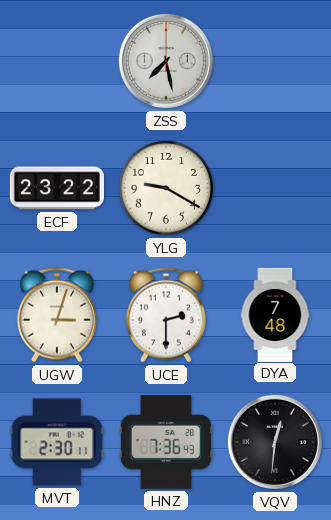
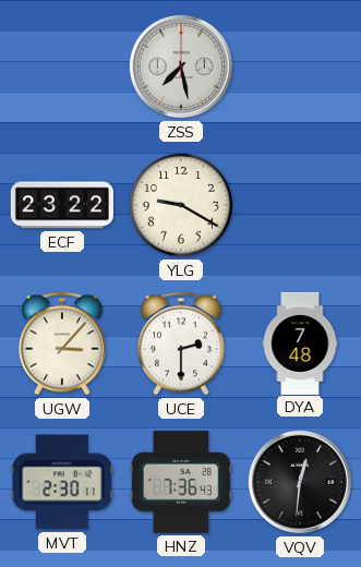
UGW: 3:03 -> 3:07
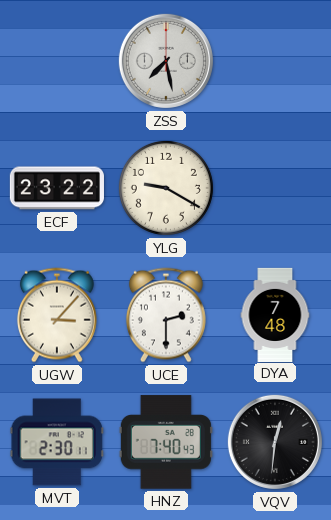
HNZ: 7:36 -> 7:40
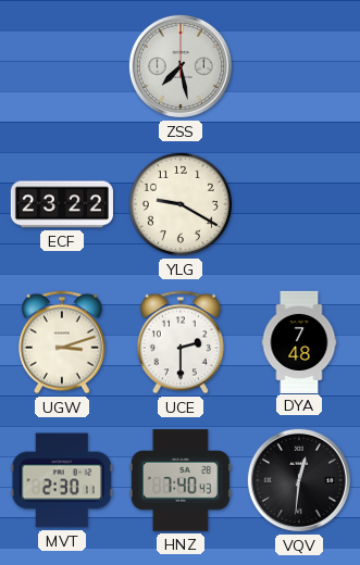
UGW: 3:07 -> 3:12
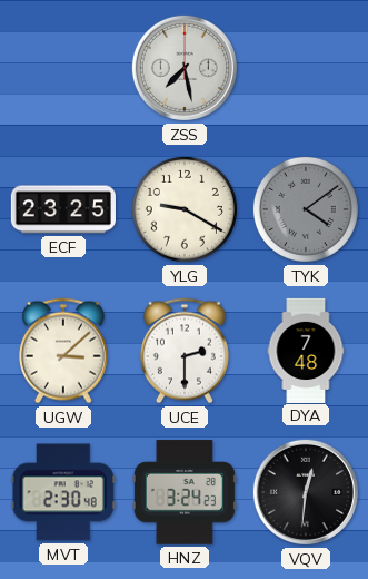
ECF: 23:22 -> 23:25
TYK: none -> 4:09
UGW: 3:12 -> 3:08
MVT: 2:30:11 -> 2:30:48
HNZ: 7:40 -> 3:24
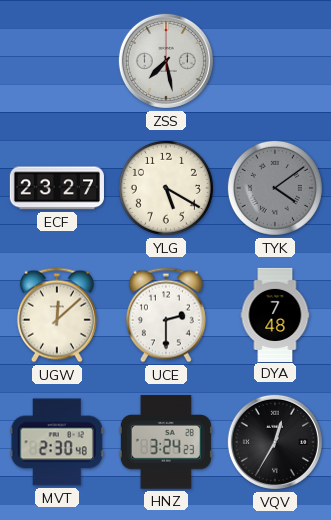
ECF: 23:25 -> 23:27
YLG: 9:20 -> 5:20
UGW: 3:08 -> 12:08
VQV: 12:31 -> 12:35
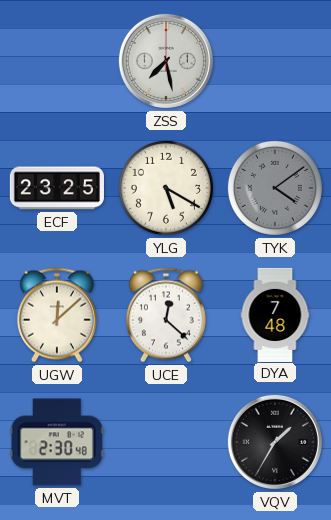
ECF: 23:27 -> 23:25
UCE: 2:30 -> 12:22
HNZ: 3:24 -> none
VQV: 12:35 -> 1:35
